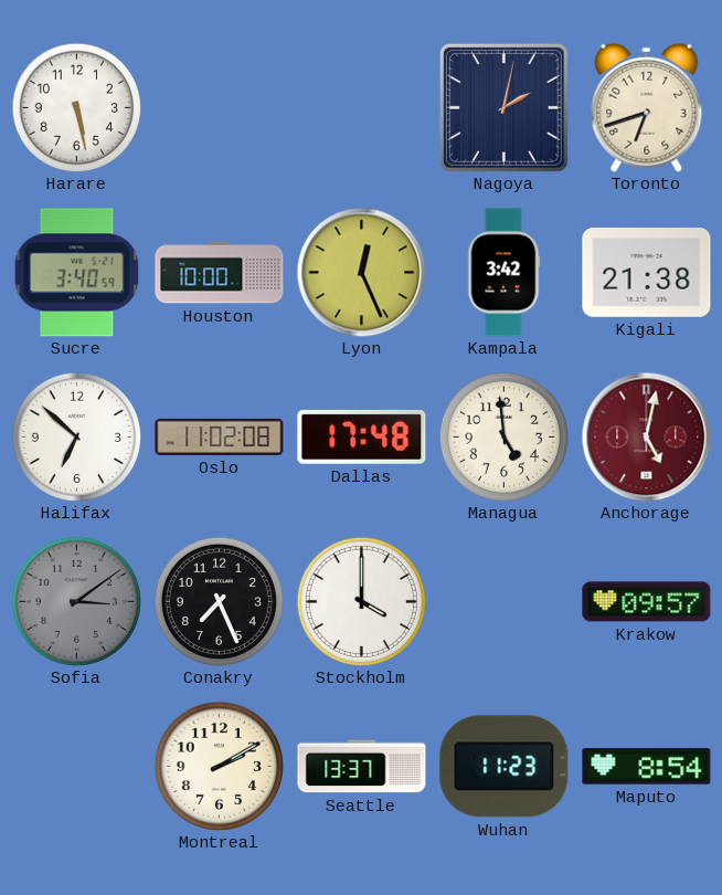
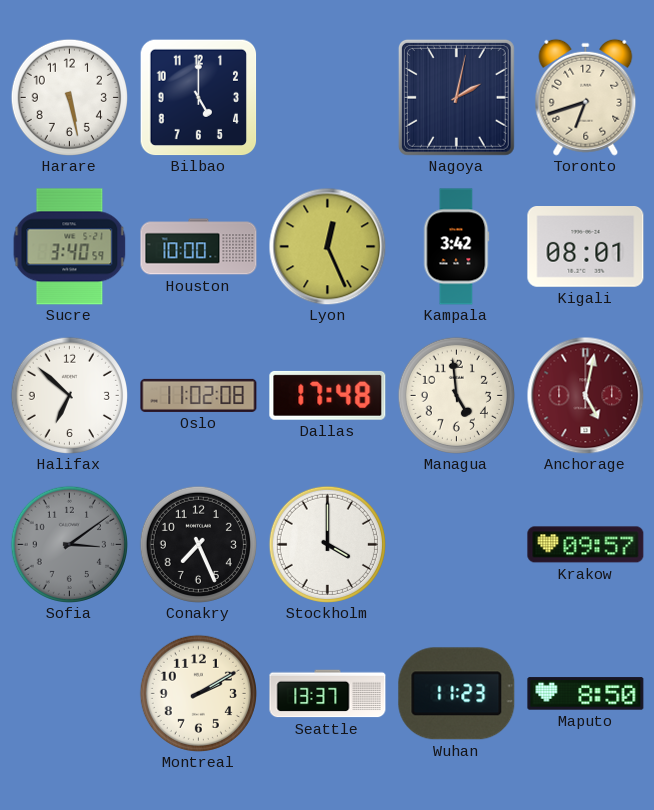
Bilbao: none -> 5:00
Kigali: 21:38 -> 08:01
Maputo: 8:54 -> 8:50
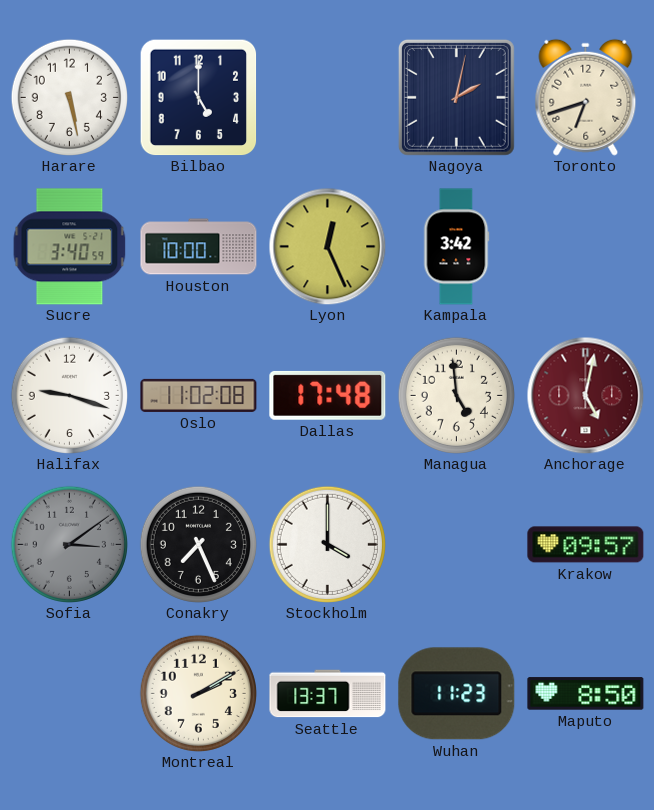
Kigali: 08:01 -> none
Halifax: 6:52 -> 9:18
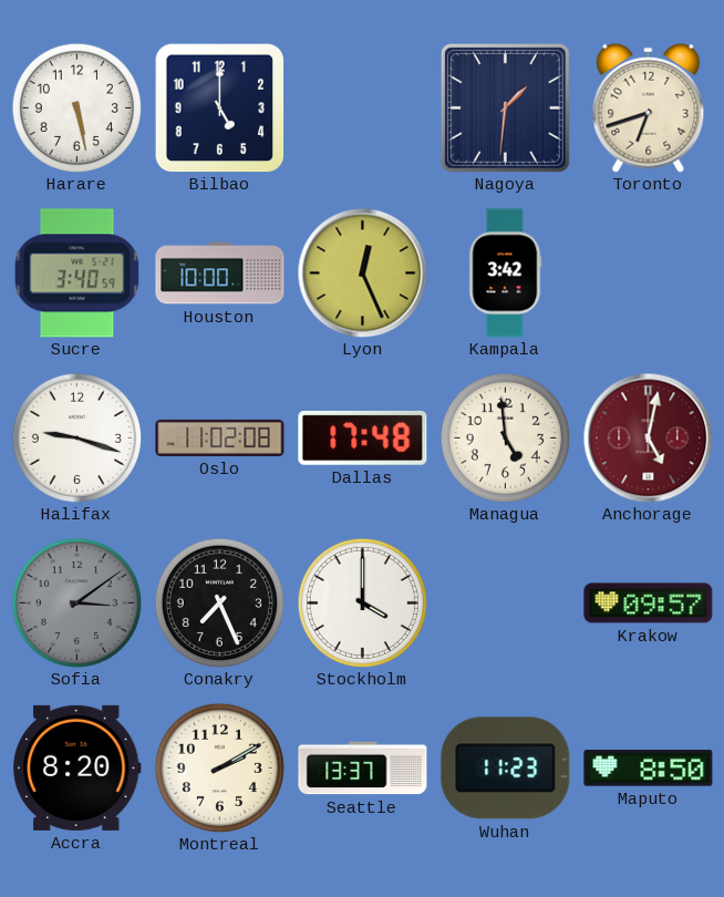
Nagoya: 2:02 -> 1:31
Accra: none -> 8:20
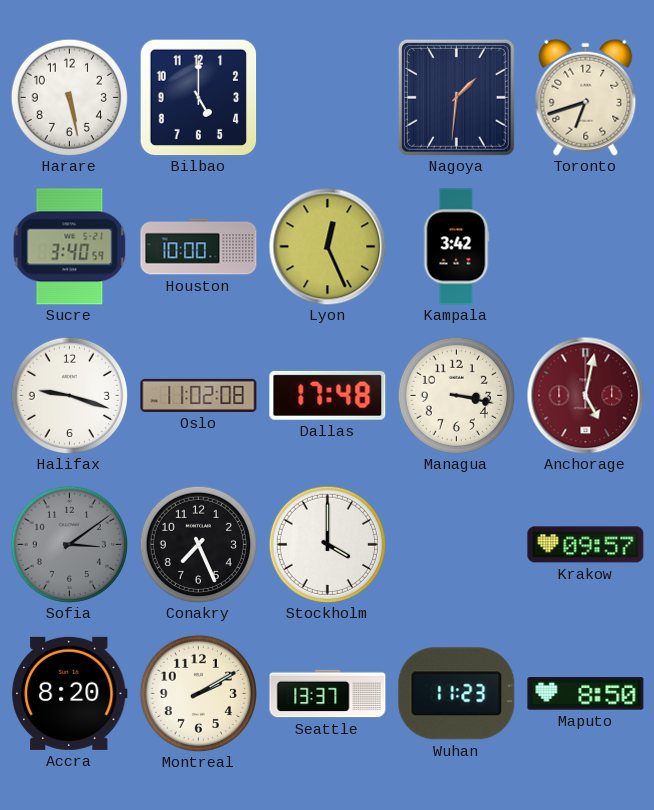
Managua: 4:59 -> 3:17
